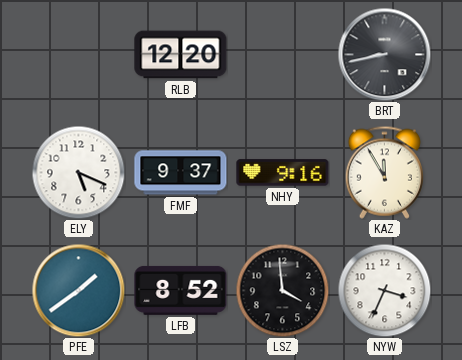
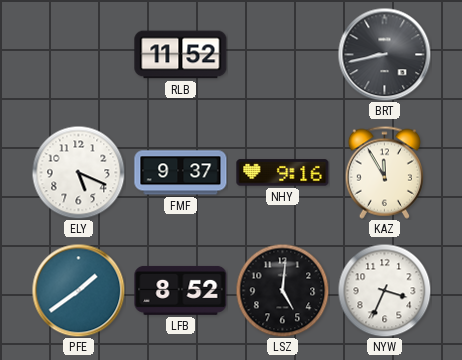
RLB: 12:20 -> 11:52
LSZ: 3:59 -> 5:01
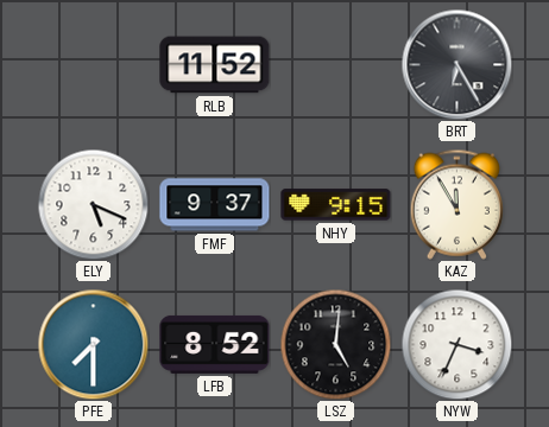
BRT: 8:43 -> 6:25
NHY: 9:16 -> 9:15
PFE: 1:39 -> 7:30
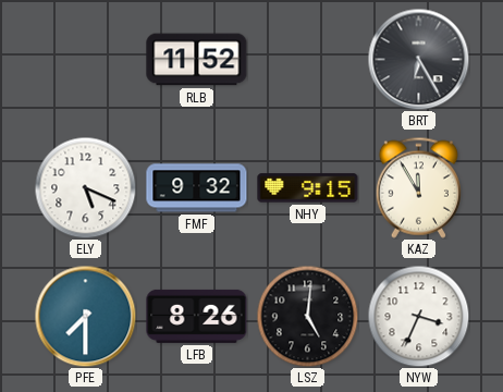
FMF: 9:37 -> 9:32
LFB: 8:52 -> 8:26
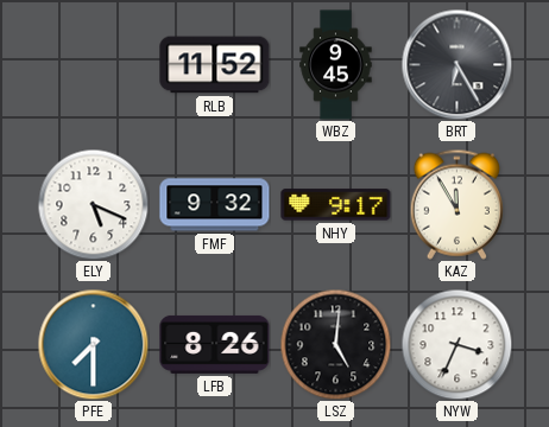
WBZ: none -> 9:45
NHY: 9:15 -> 9:17
